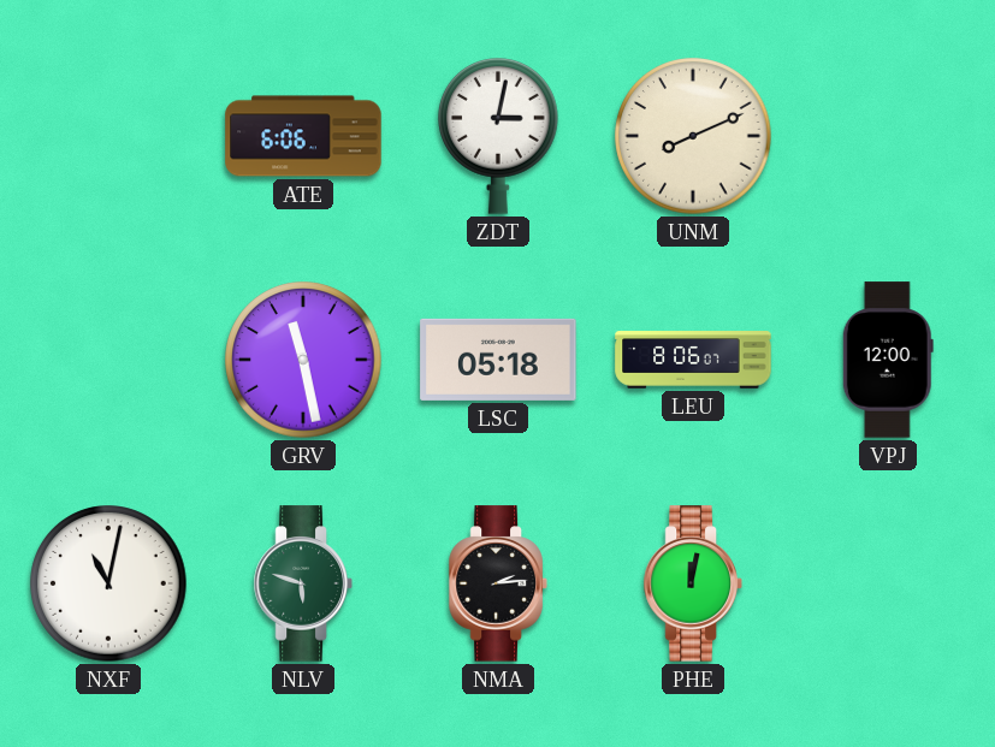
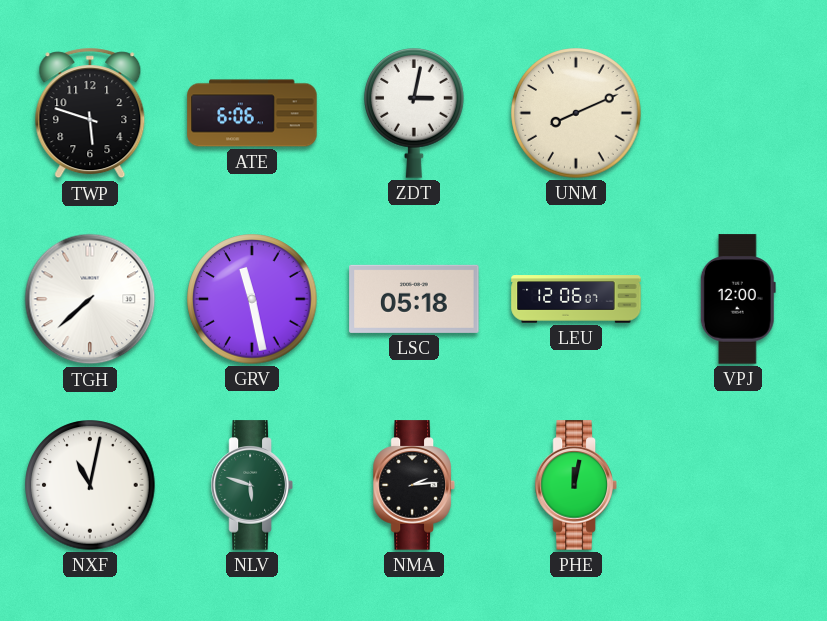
TWP: none -> 5:48
TGH: none -> 7:38
LEU: 8:06 -> 12:06
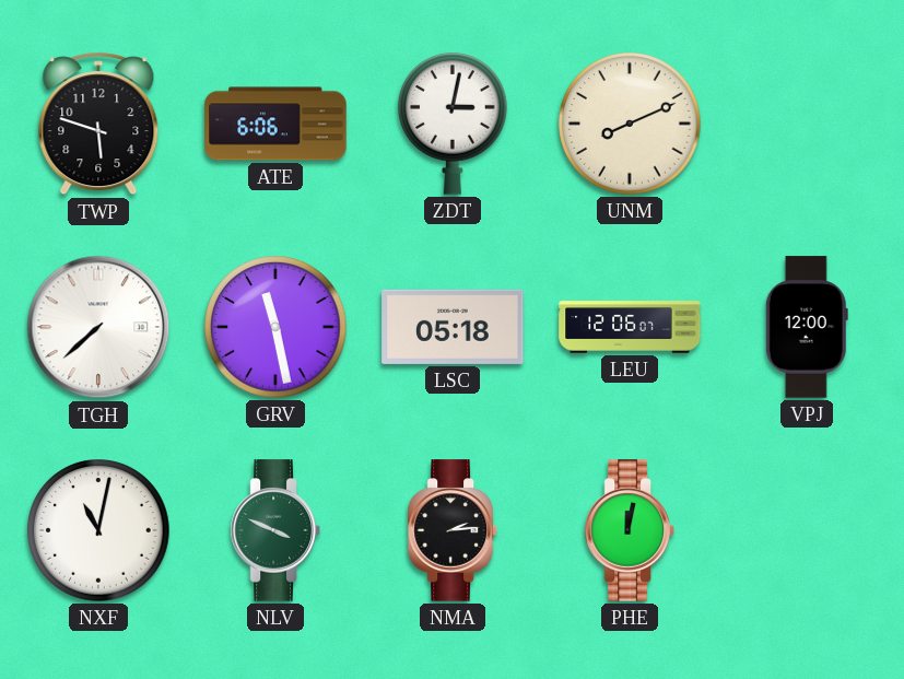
NLV: 5:48 -> 3:49
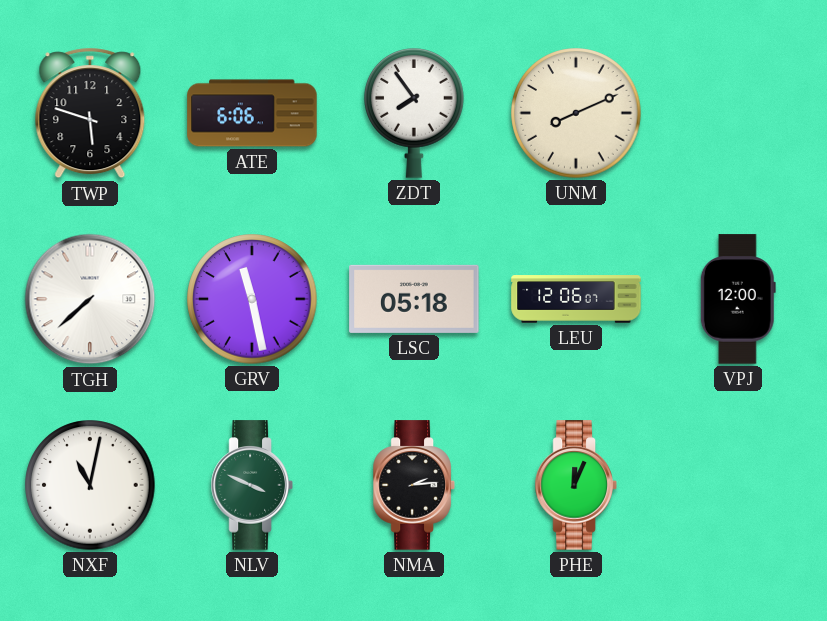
ZDT: 3:02 -> 7:54
PHE: 12:02 -> 12:04
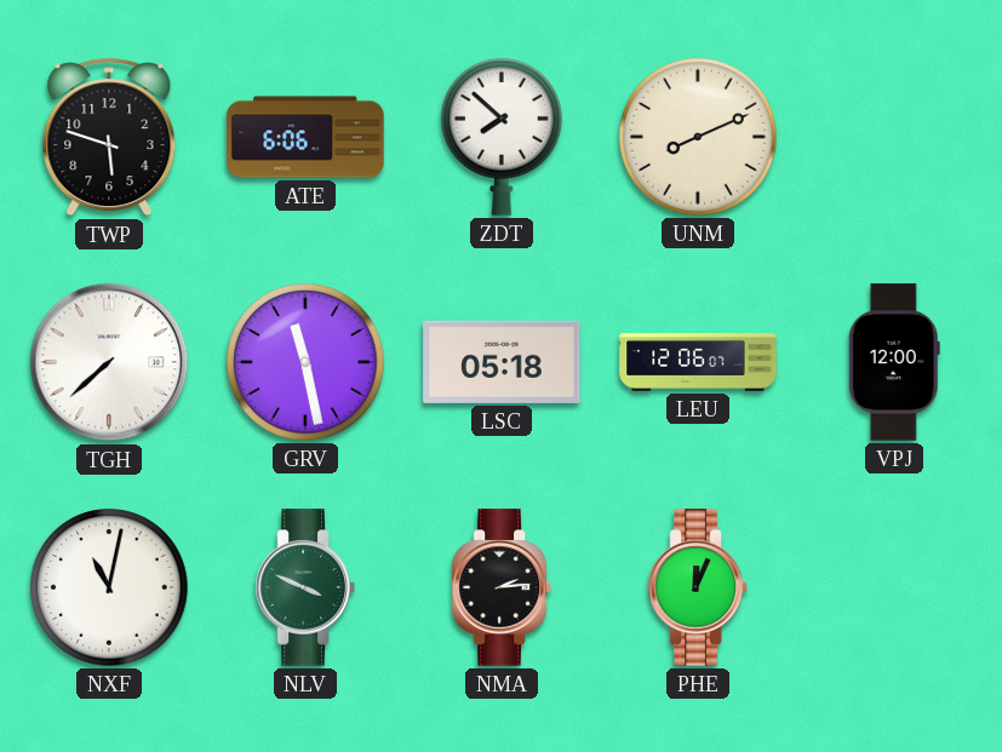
ZDT: 7:54 -> 7:52
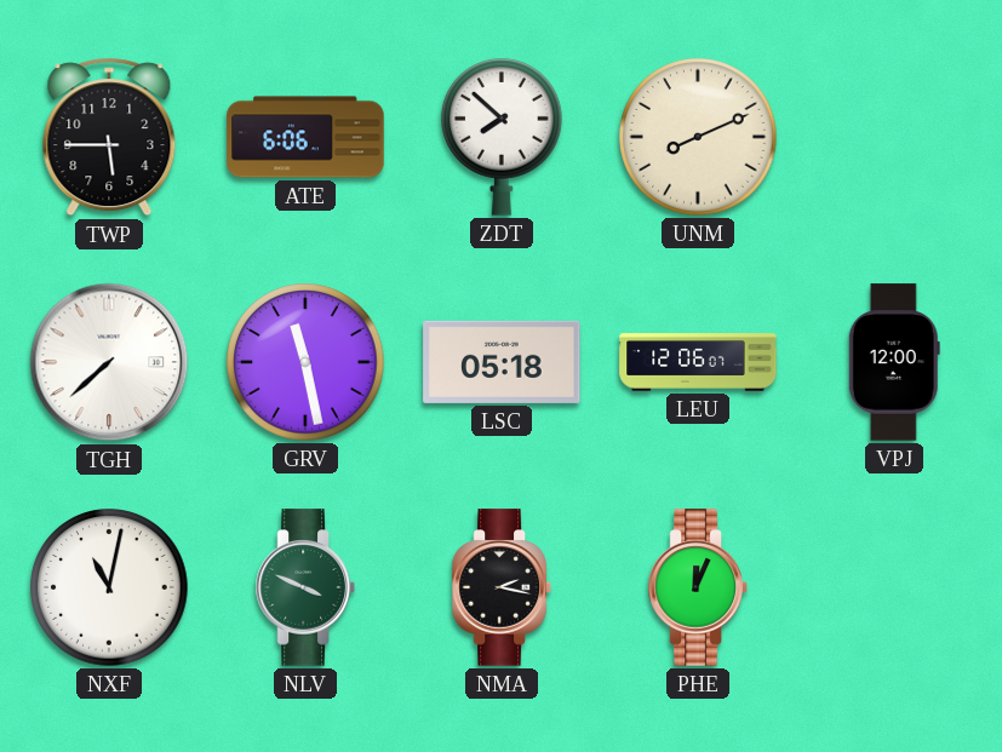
TWP: 5:48 -> 5:45
NMA: 2:14 -> 2:17
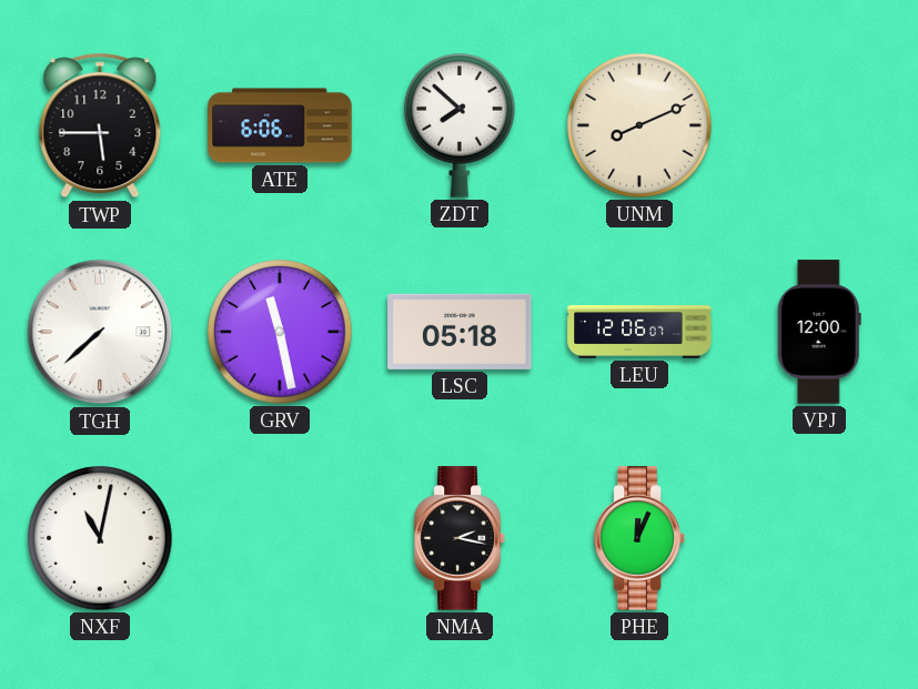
NLV: 3:49 -> none
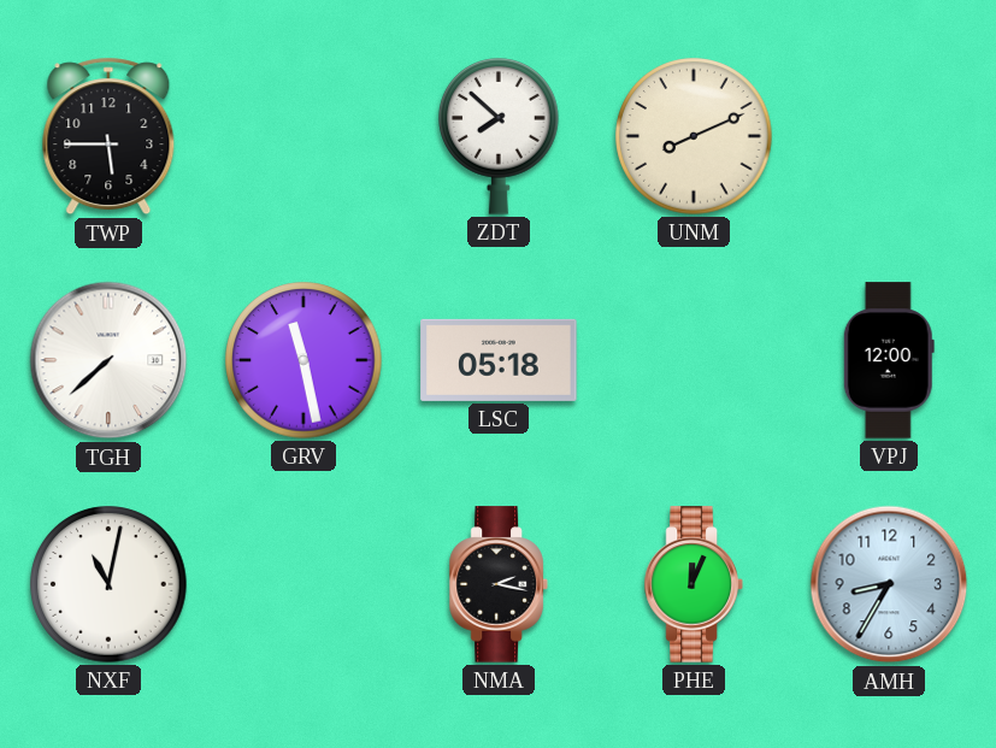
ATE: 6:06 -> none
LEU: 12:06 -> none
AMH: none -> 8:35
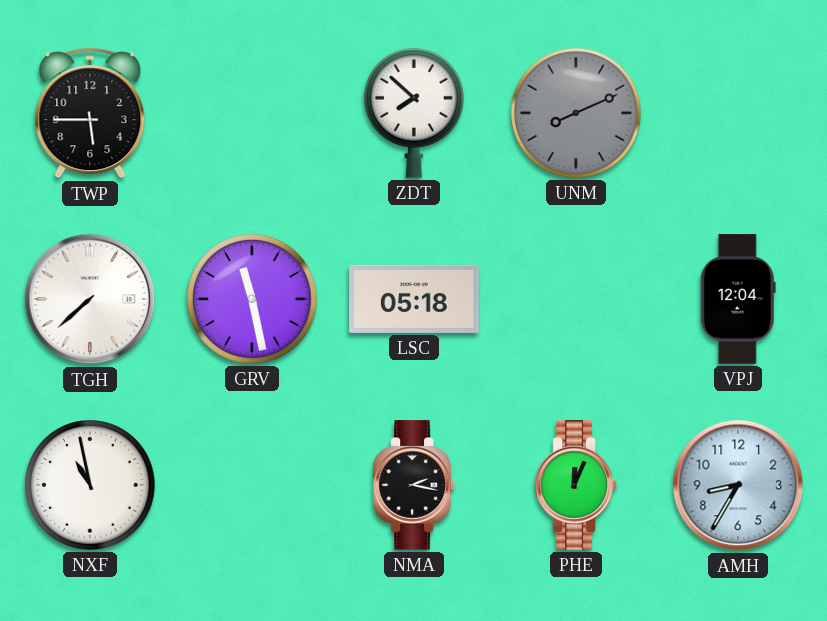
UNM dial: cream -> grey
VPJ: 12:00 -> 12:04
NXF: 11:02 -> 10:58
